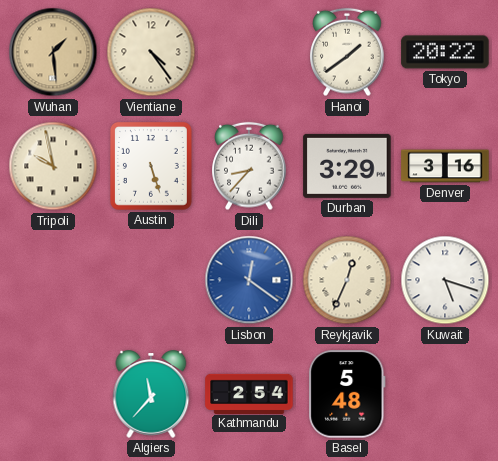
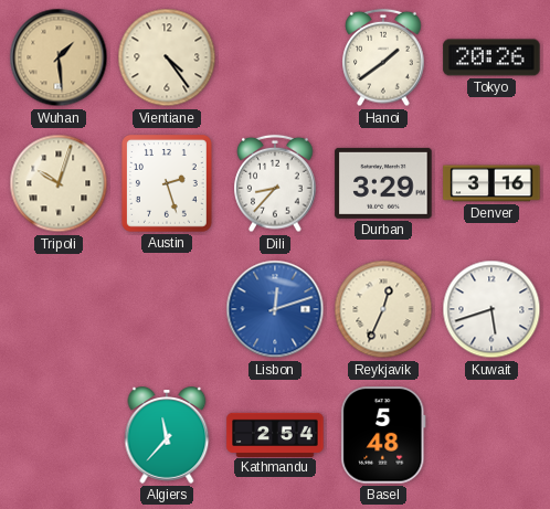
Tokyo: 20:22 -> 20:26
Tripoli: 9:58 -> 10:03
Austin: 5:27 -> 2:27
Lisbon: 12:21 -> 12:12
Kuwait: 5:18 -> 5:42
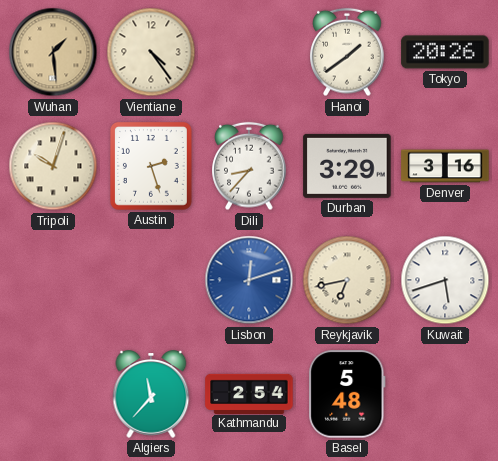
Reykjavik: 12:34 -> 6:43
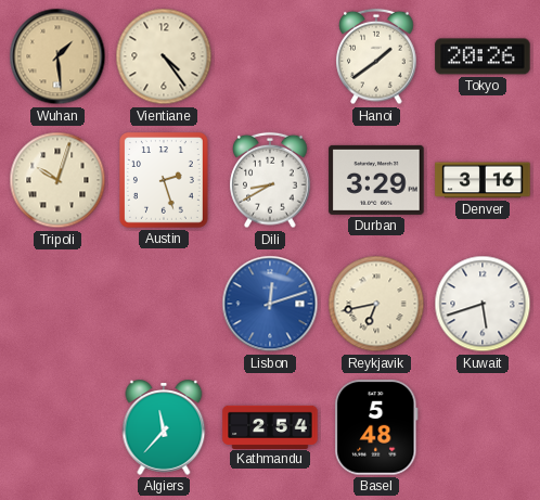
Dili: 8:37 -> 8:40
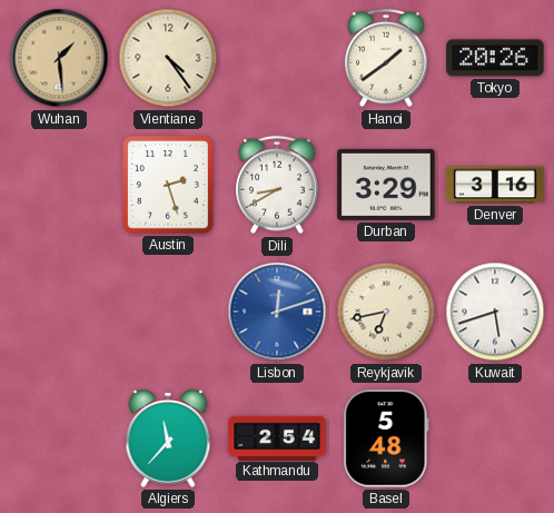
Tripoli: 10:03 -> none
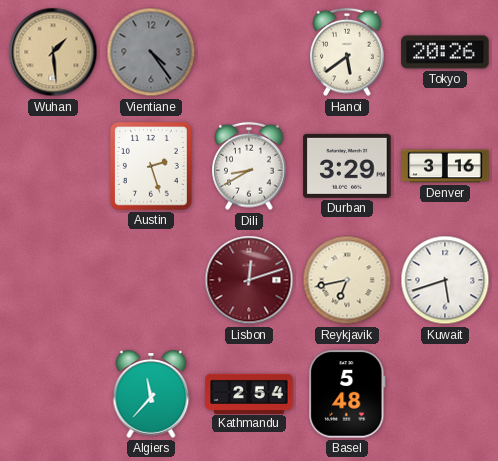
Vientiane dial: cream -> grey
Hanoi: 1:39 -> 5:39
Lisbon dial: blue -> burgundy
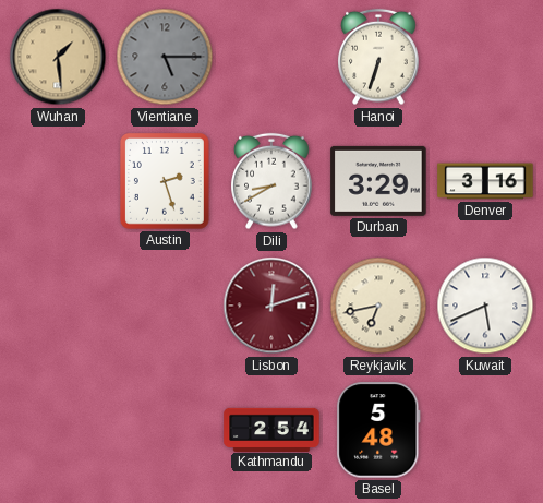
Vientiane: 4:24 -> 5:15
Hanoi: 5:39 -> 6:33
Tokyo: 20:26 -> none
Kuwait: 5:42 -> 5:41
Algiers: 11:37 -> none
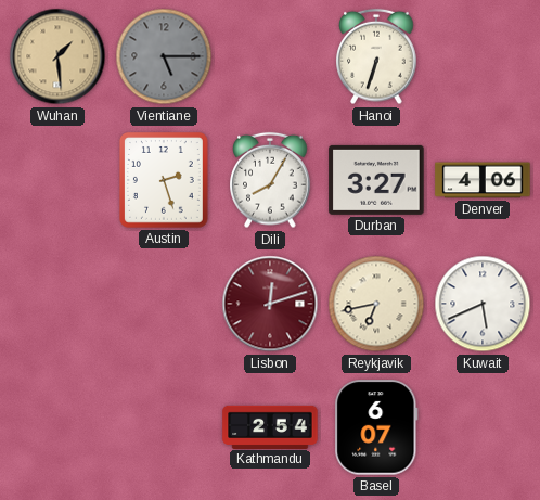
Dili: 8:40 -> 8:05
Durban: 3:29 -> 3:27
Denver: 3:16 -> 4:06
Basel: 5:48 -> 6:07
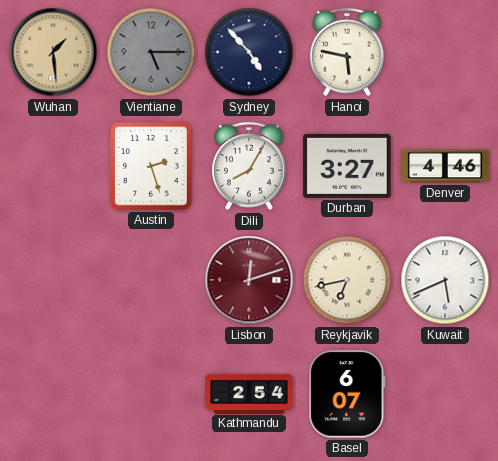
Sydney: none -> 4:53
Hanoi: 6:33 -> 5:47
Denver: 4:06 -> 4:46
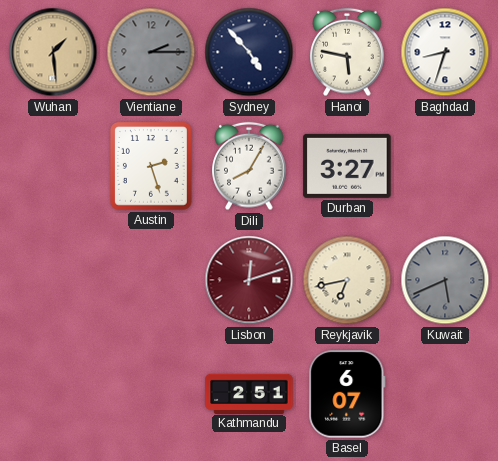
Vientiane: 5:15 -> 2:15
Baghdad: none -> 8:33
Denver: 4:46 -> none
Kuwait dial: white -> grey
Kathmandu: 2:54 -> 2:51
